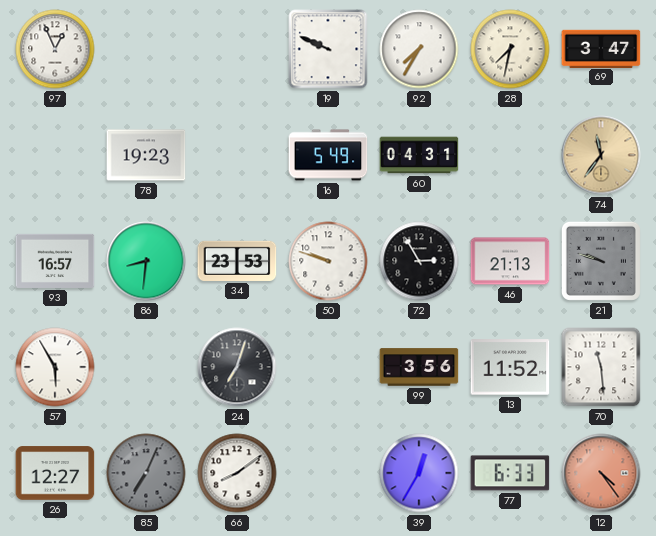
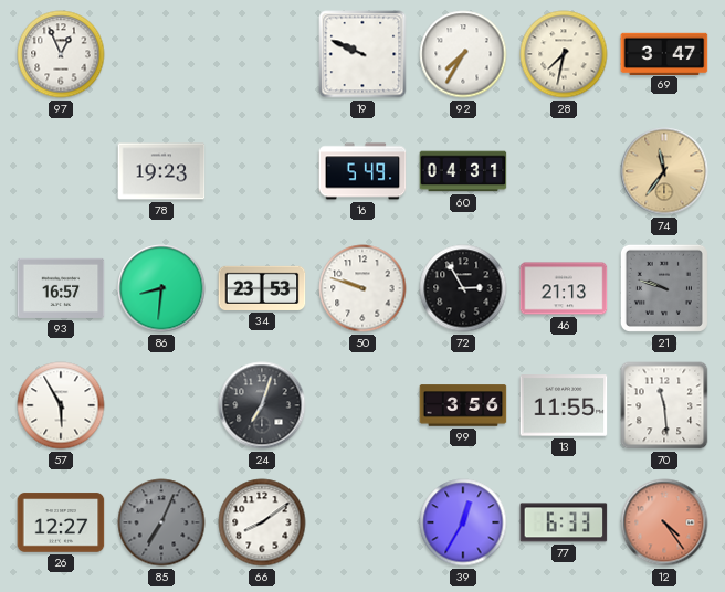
13: 11:52 -> 11:55
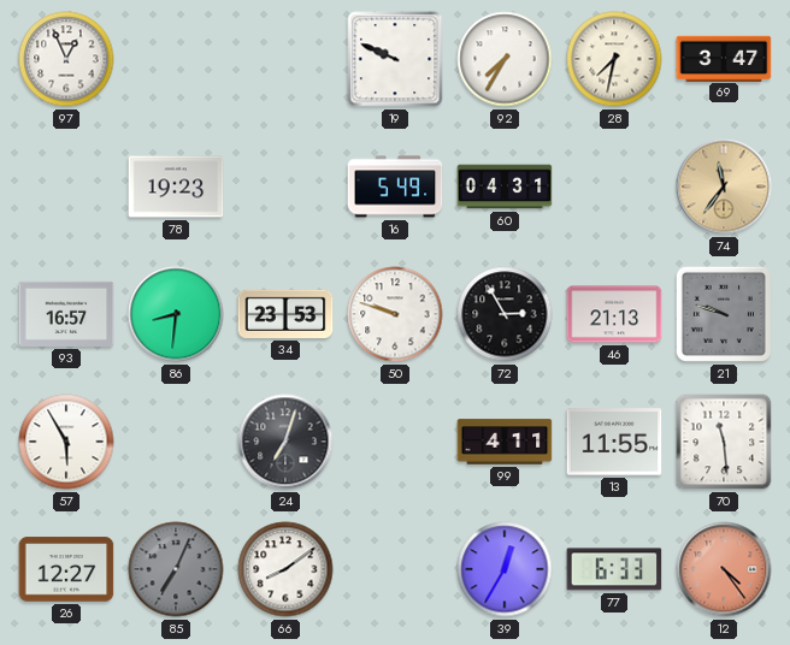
99: 3:56 -> 4:11
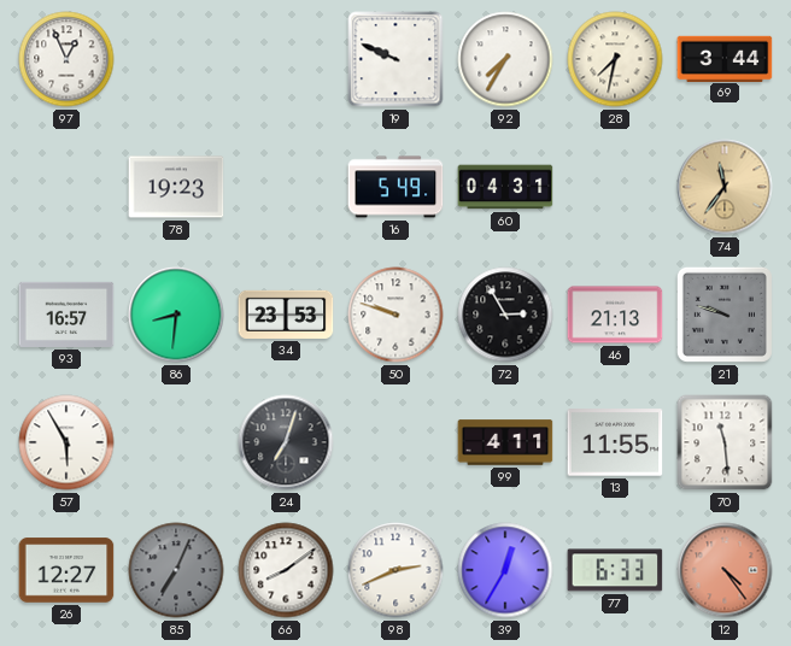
69: 3:47 -> 3:44
98: none -> 2:41
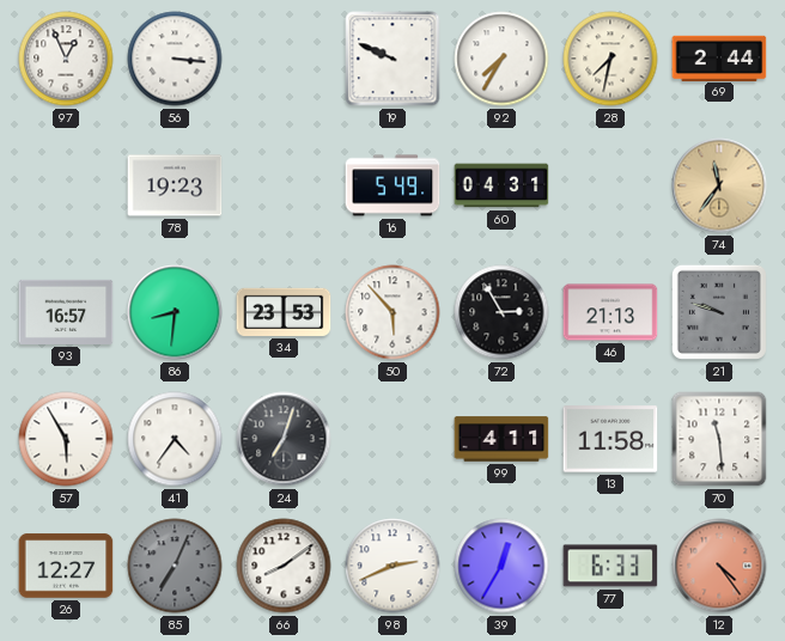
56: none -> 3:16
69: 3:44 -> 2:44
50: 9:48 -> 5:53
41: none -> 4:36
13: 11:55 -> 11:58
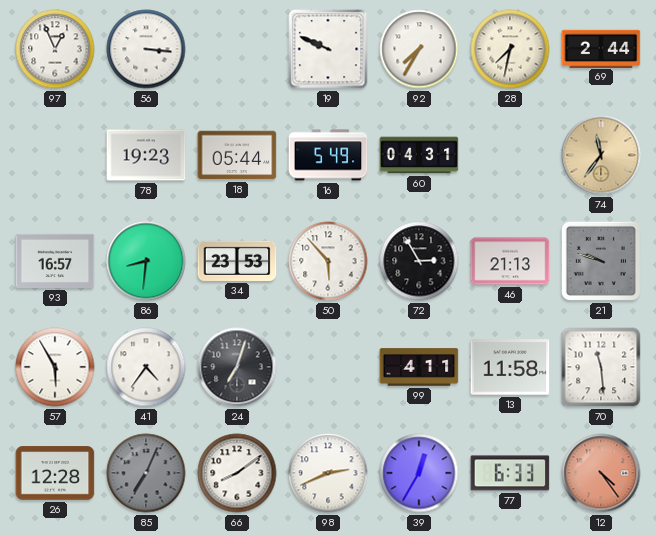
18: none -> 05:44
26: 12:27 -> 12:28
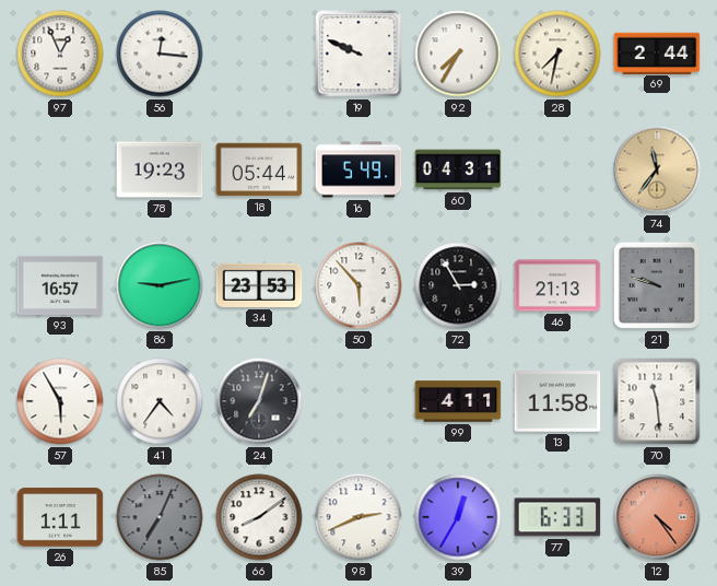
56: 3:16 -> 12:16
86: 8:31 -> 9:13
26: 12:28 -> 1:11
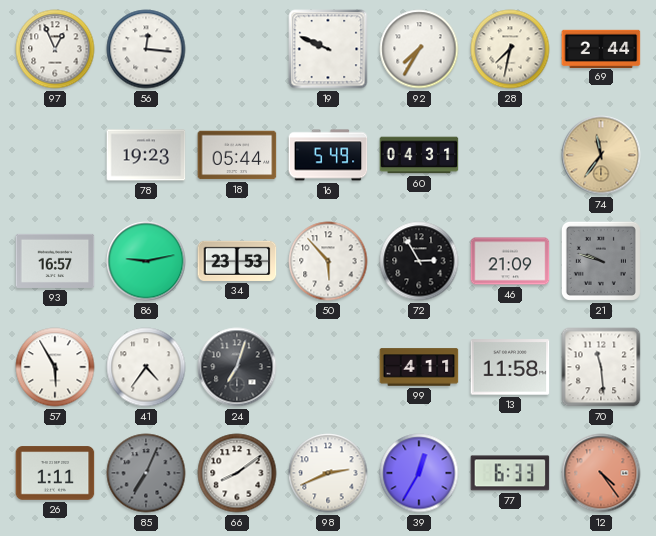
46: 21:13 -> 21:09
